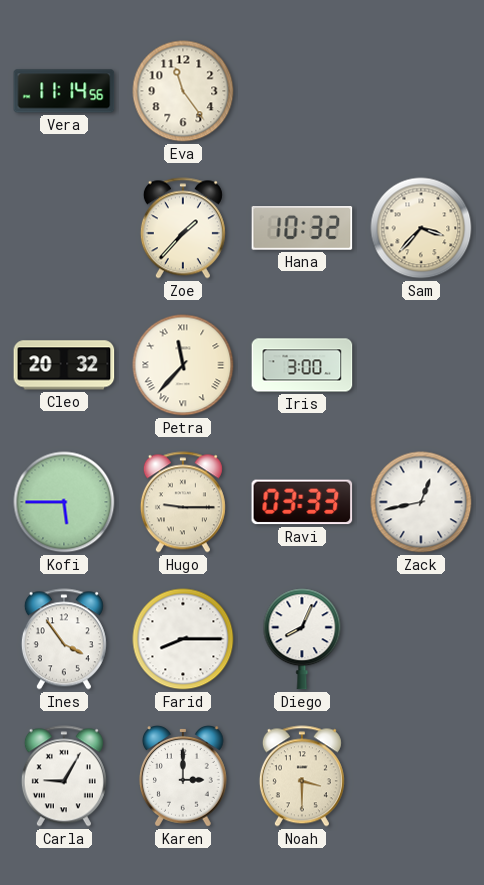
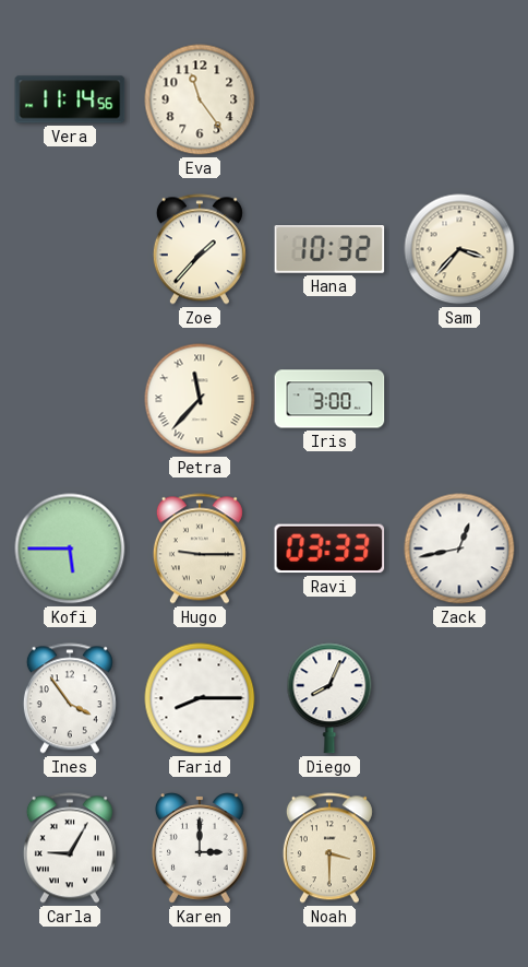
Cleo: 20:32 -> none
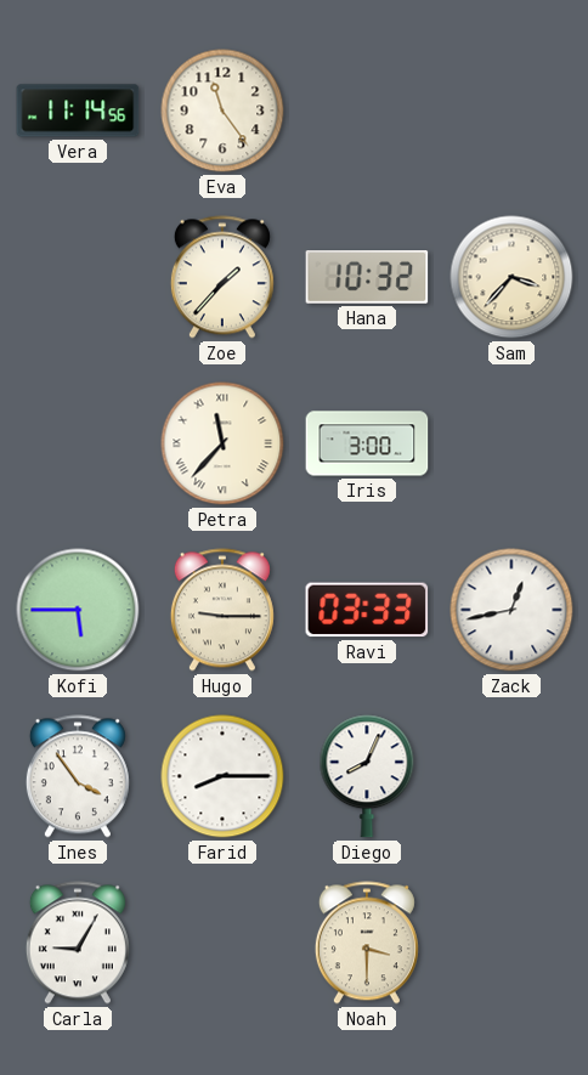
Karen: 3:00 -> none
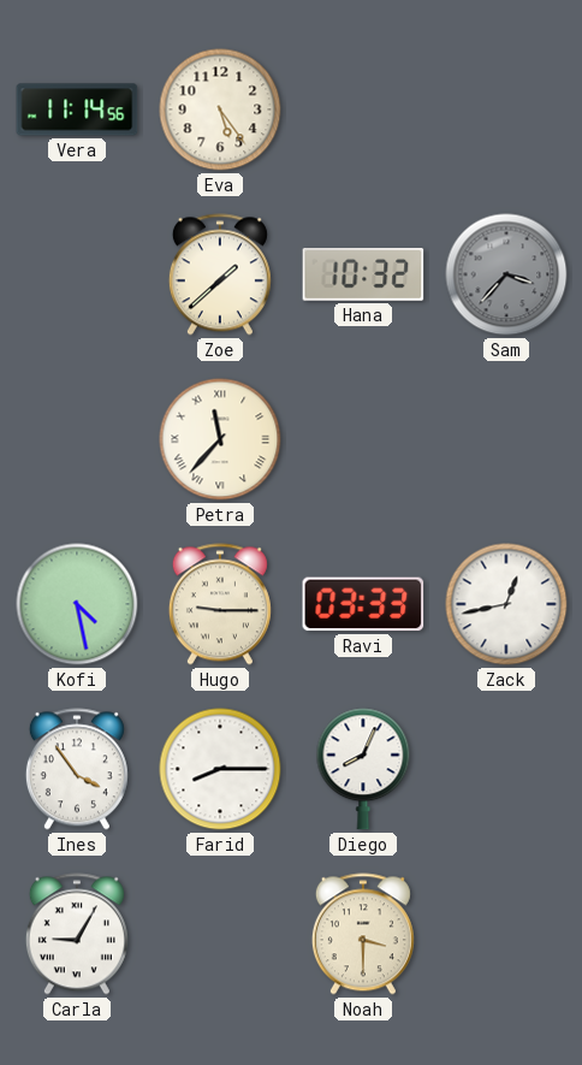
Eva: 11:24 -> 5:24
Zoe: 1:37 -> 1:38
Sam dial: cream -> grey
Iris: 3:00 -> none
Kofi: 5:45 -> 4:28
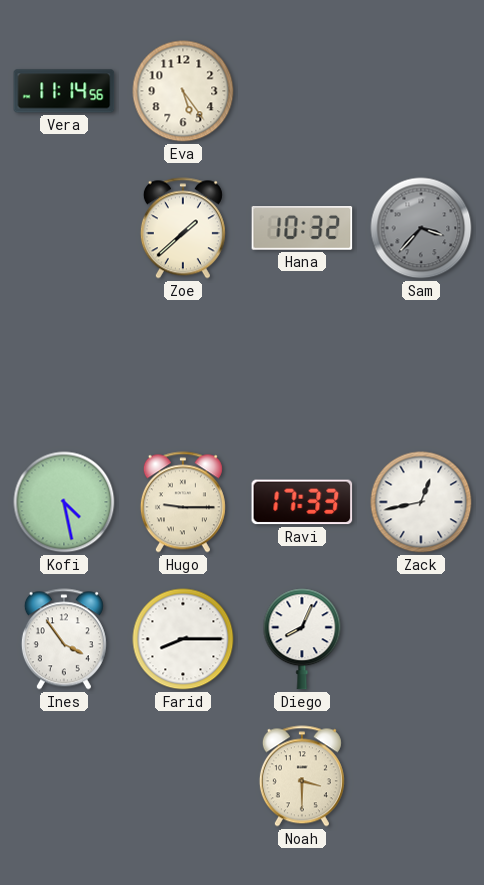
Petra: 11:37 -> none
Ravi: 03:33 -> 17:33
Carla: 9:05 -> none
